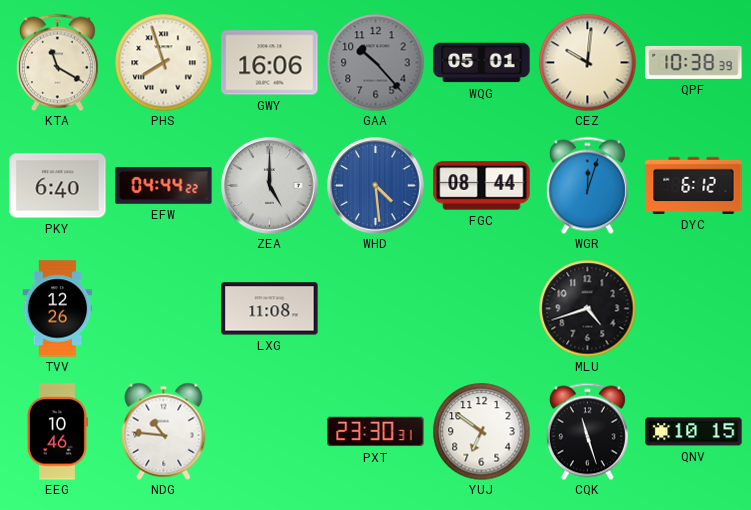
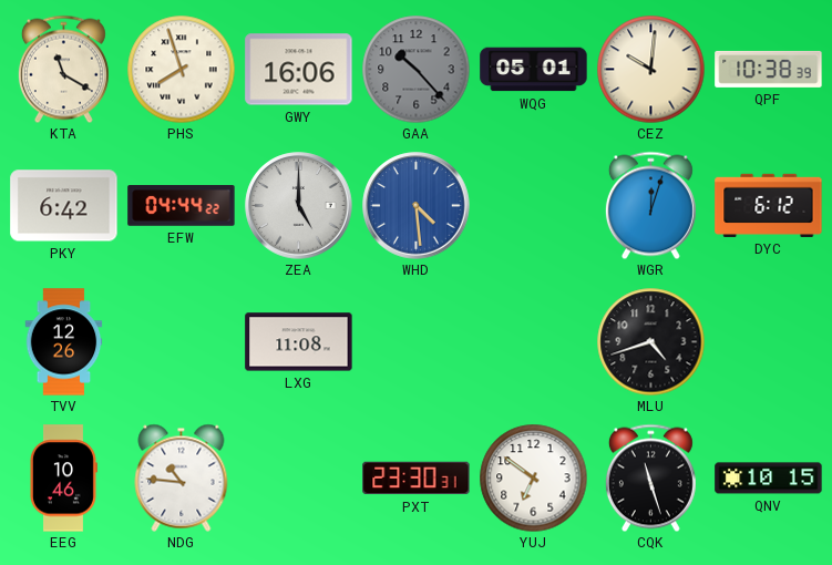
PKY: 6:40 -> 6:42
FGC: 08:44 -> none
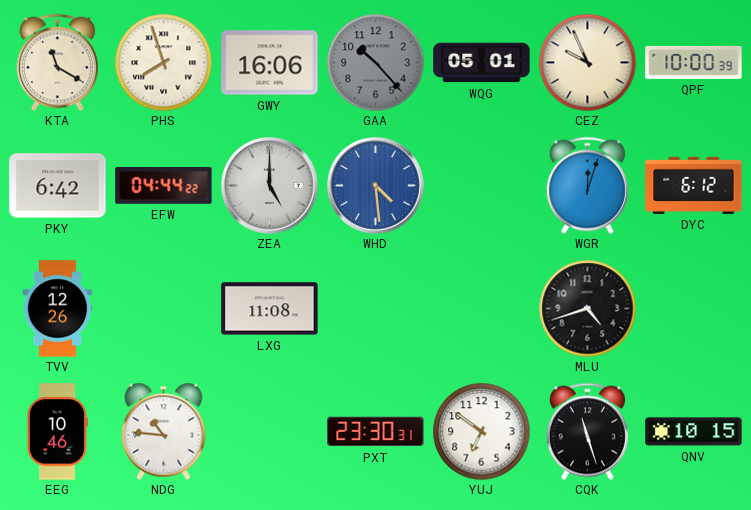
CEZ: 10:01 -> 9:56
QPF: 10:38 -> 10:00
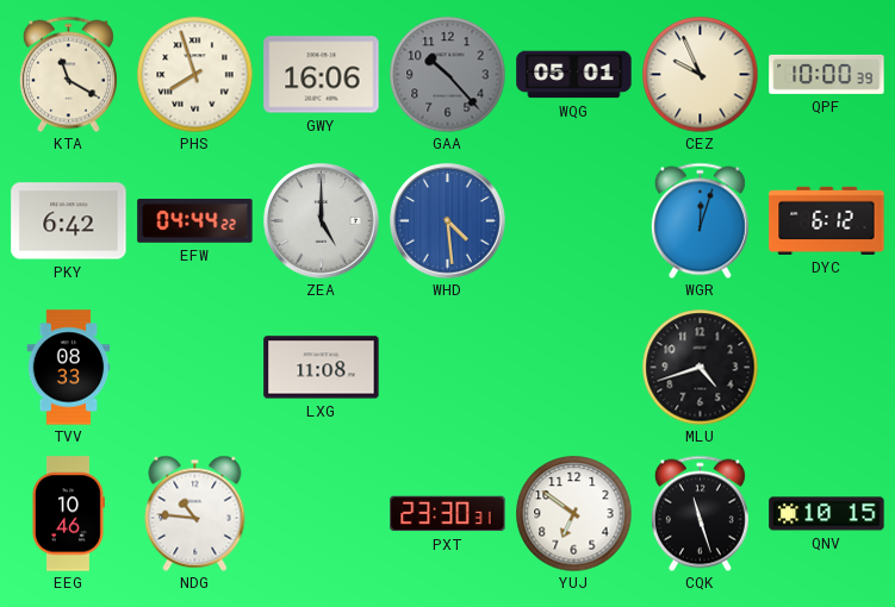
TVV: 12:26 -> 08:33
